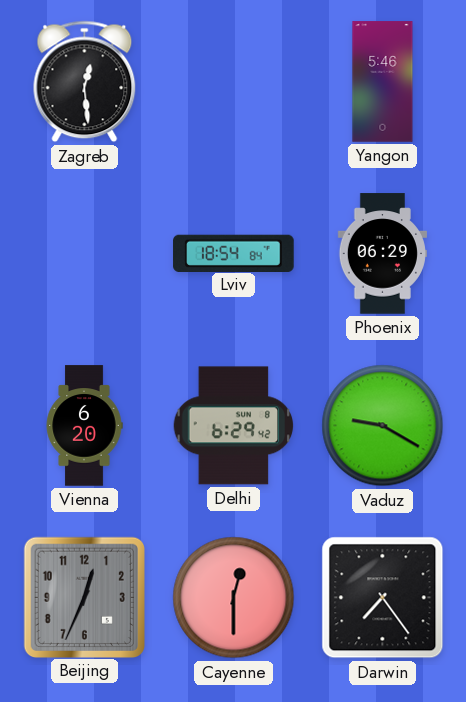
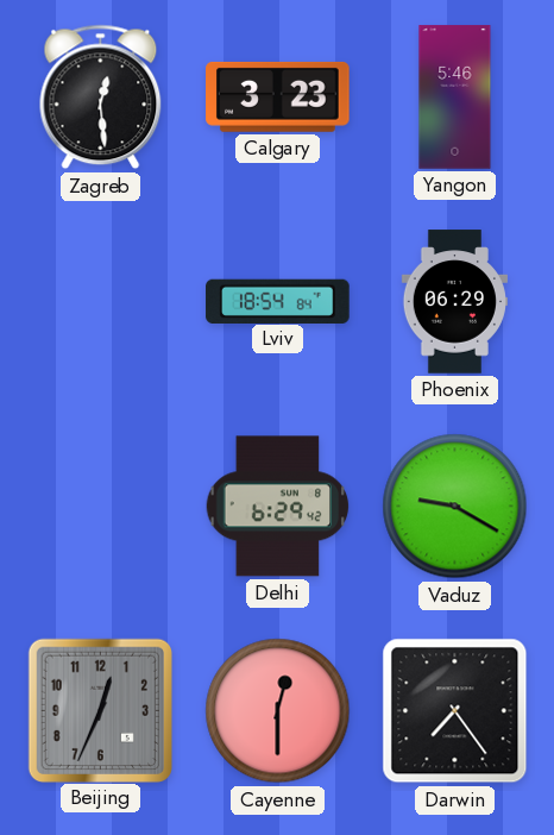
Calgary: none -> 3:23
Vienna: 6:20 -> none
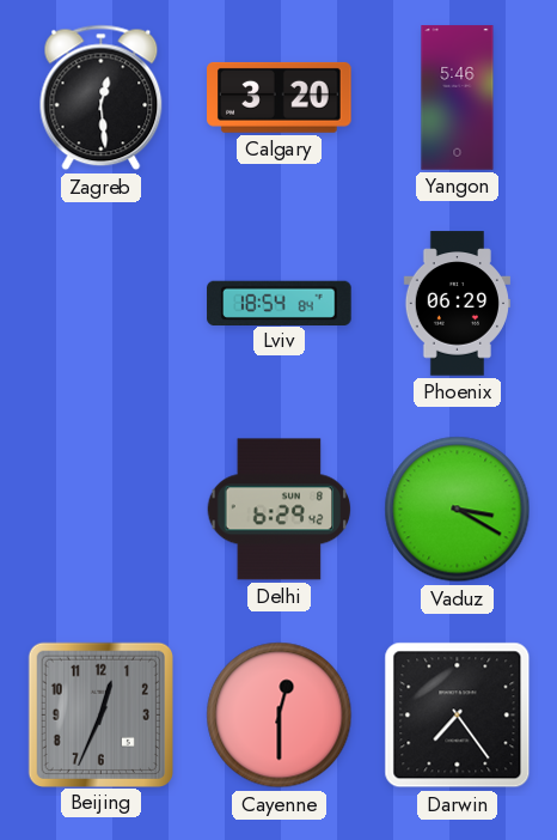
Calgary: 3:23 -> 3:20
Vaduz: 9:20 -> 3:20
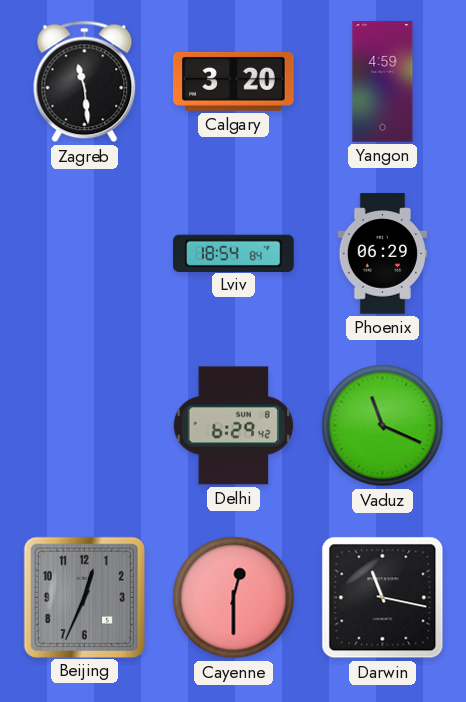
Zagreb: 12:29 -> 11:29
Yangon: 5:46 -> 4:59
Vaduz: 3:20 -> 11:19
Darwin: 7:24 -> 11:17
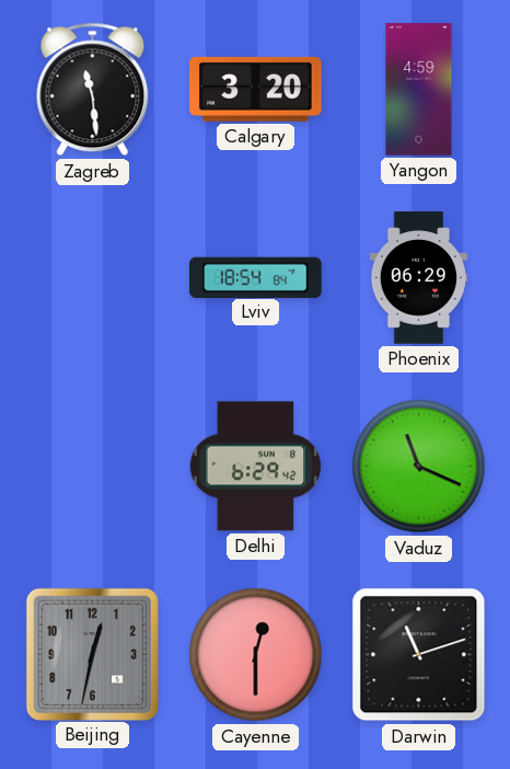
Beijing: 12:34 -> 12:32
Darwin: 11:17 -> 11:12
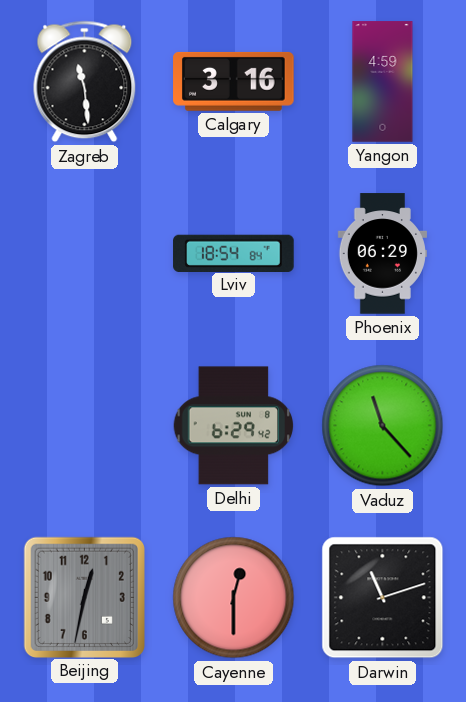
Calgary: 3:20 -> 3:16
Vaduz: 11:19 -> 11:23
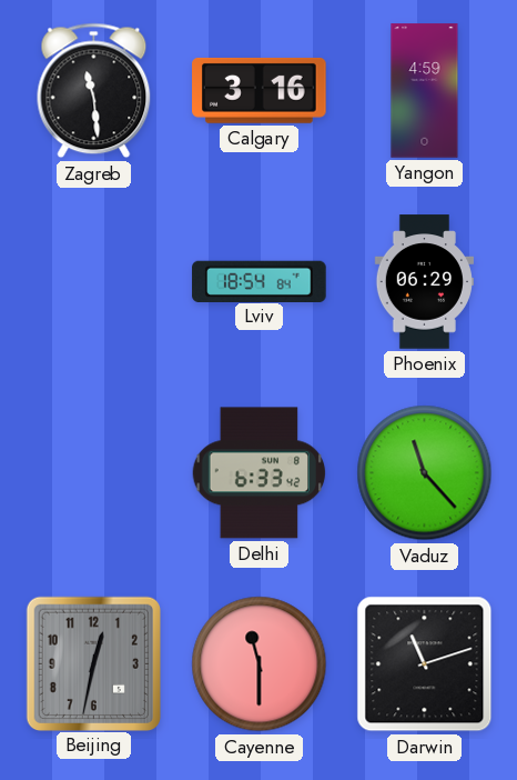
Delhi: 6:29 -> 6:33
Cayenne: 12:30 -> 11:30
